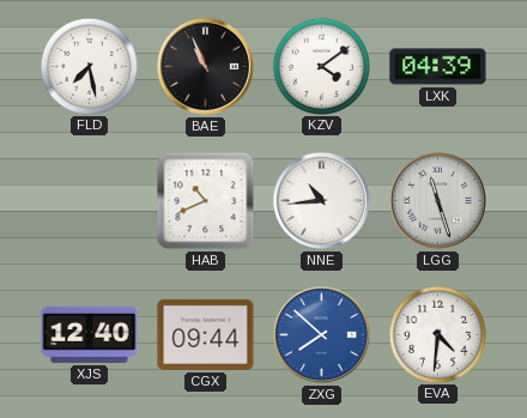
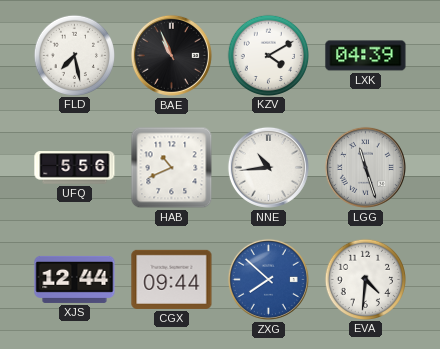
KZV: 4:09 -> 4:10
UFQ: none -> 5:56
XJS: 12:40 -> 12:44
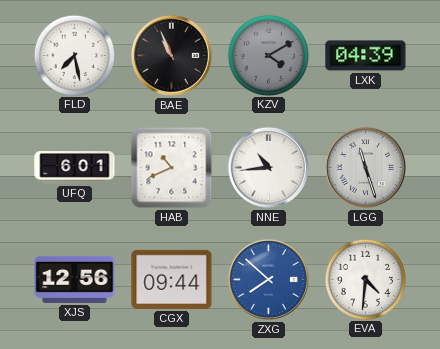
KZV dial: white -> grey
UFQ: 5:56 -> 6:01
XJS: 12:44 -> 12:56
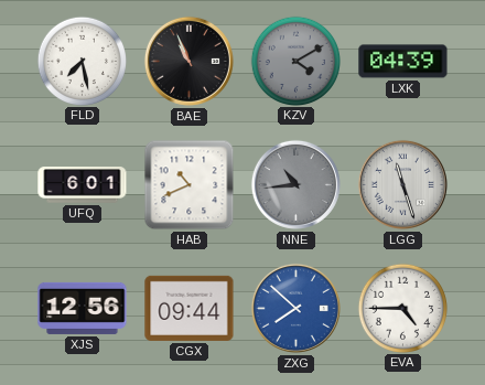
NNE dial: white -> grey
EVA: 4:31 -> 4:45
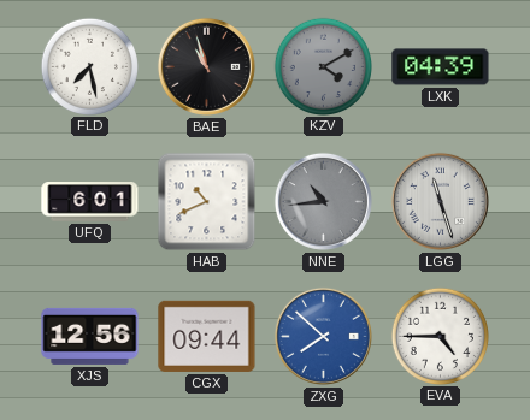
BAE: 10:56 -> 10:57
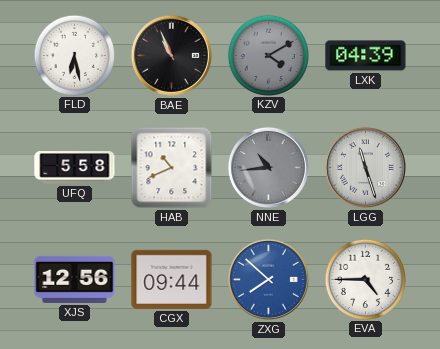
FLD: 7:28 -> 6:28
BAE: 10:57 -> 10:56
UFQ: 6:01 -> 5:58
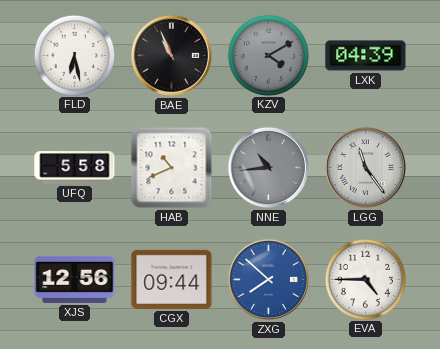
LGG: 11:27 -> 11:24
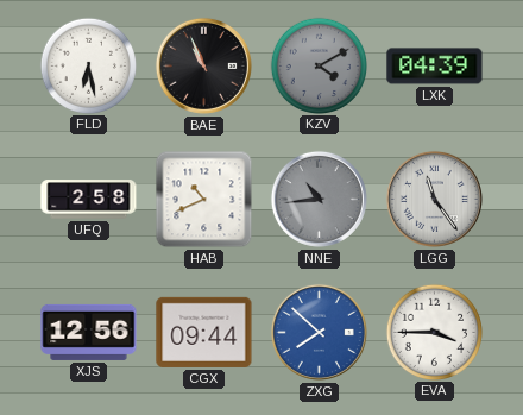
UFQ: 5:58 -> 2:58
EVA: 4:45 -> 3:45
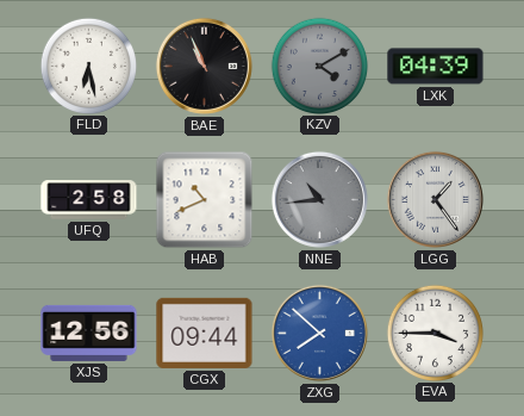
LGG: 11:24 -> 1:24
